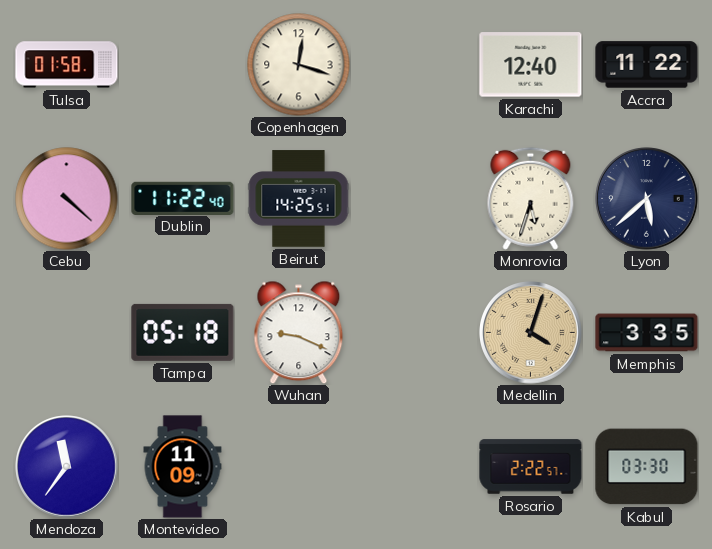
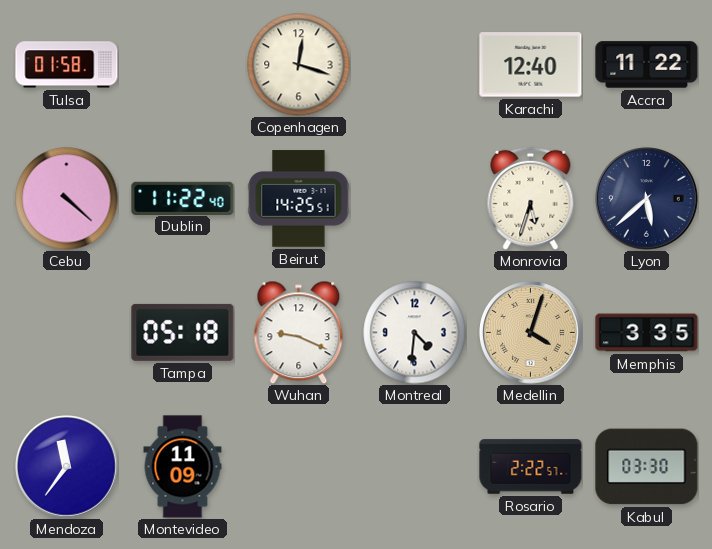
Montreal: none -> 4:31
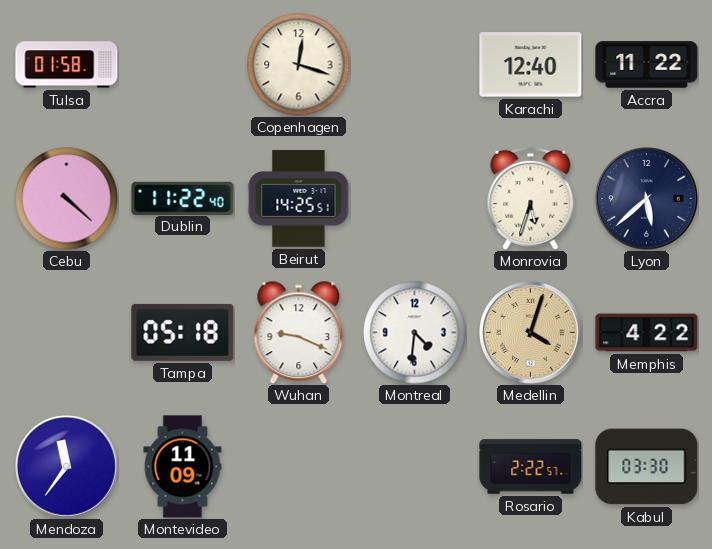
Memphis: 3:35 -> 4:22
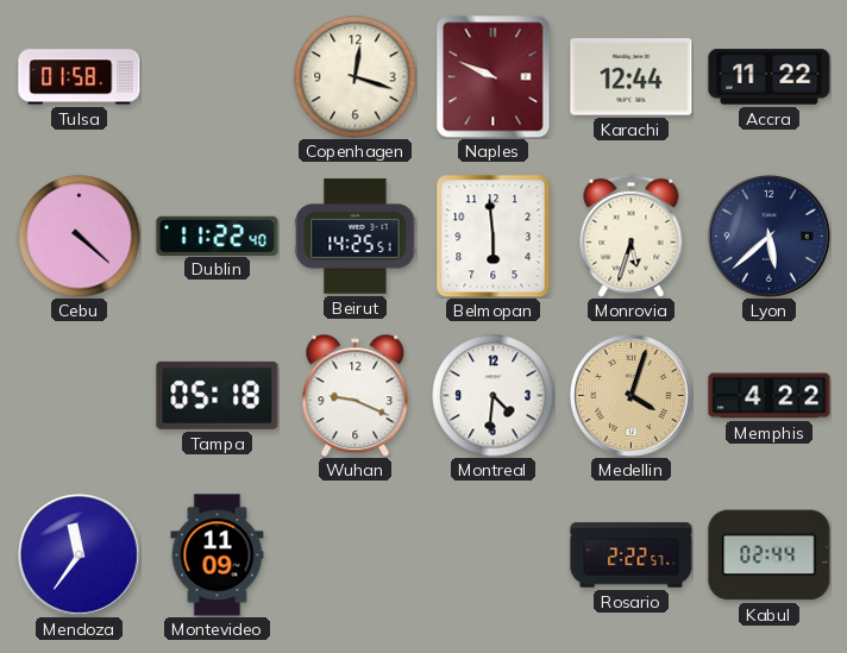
Naples: none -> 9:49
Karachi: 12:40 -> 12:44
Belmopan: none -> 5:59
Kabul: 03:30 -> 02:44
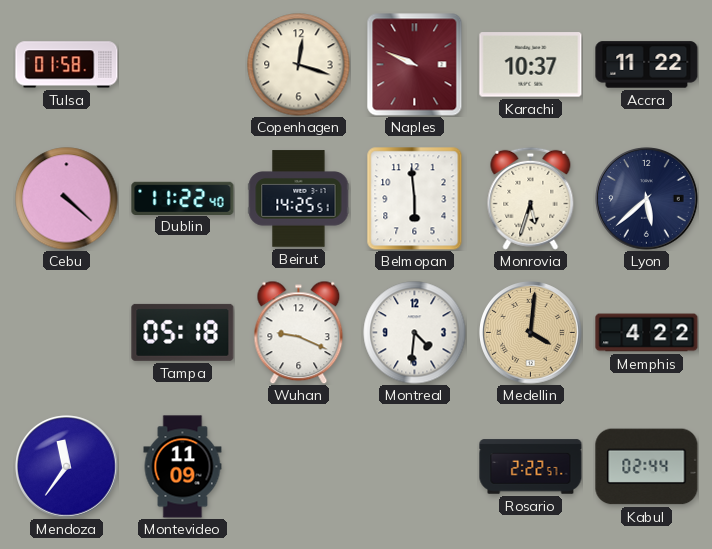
Karachi: 12:44 -> 10:37
Medellin: 4:03 -> 4:01
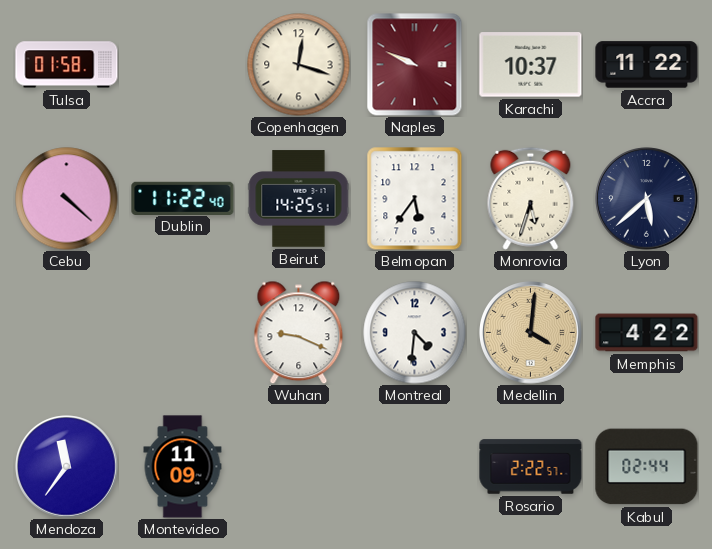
Belmopan: 5:59 -> 5:36
Tampa: 05:18 -> none
